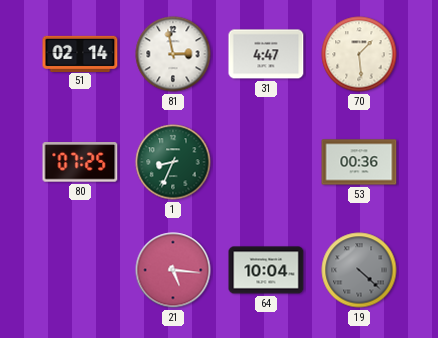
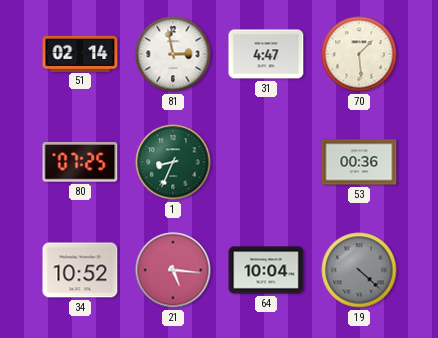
34: none -> 10:52
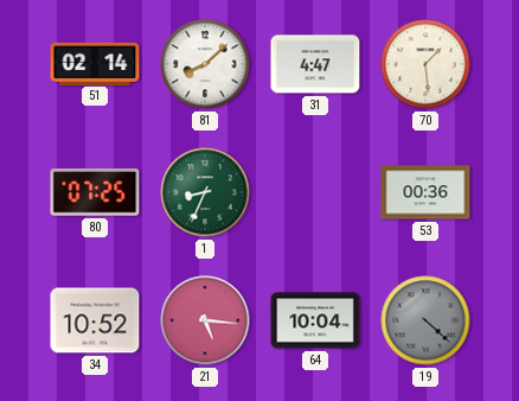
81: 2:58 -> 8:08
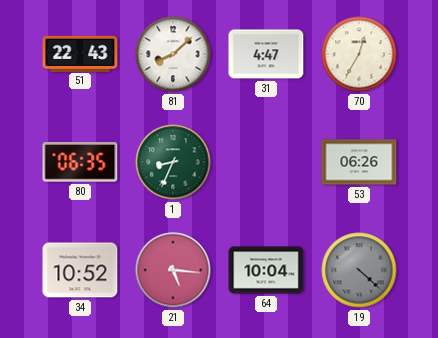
51: 02:14 -> 22:43
70: 1:29 -> 12:35
80: 07:25 -> 06:35
53: 00:36 -> 06:26
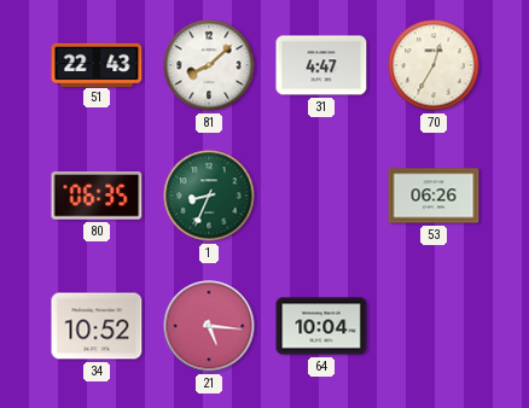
19: 4:22 -> none
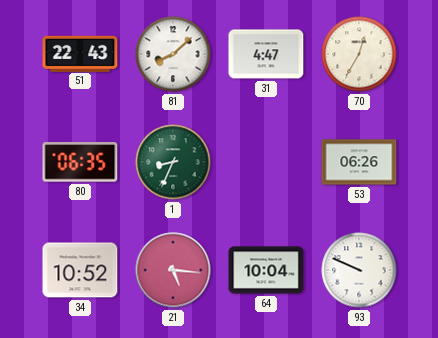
93: none -> 9:49
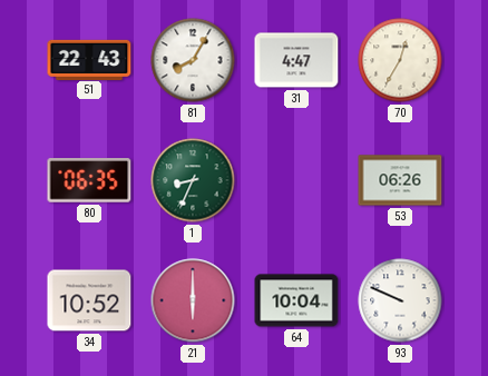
81: 8:08 -> 8:05
21: 5:16 -> 6:00
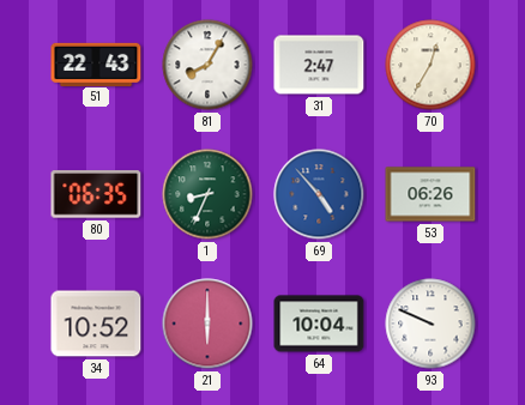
31: 4:47 -> 2:47
69: none -> 4:53
